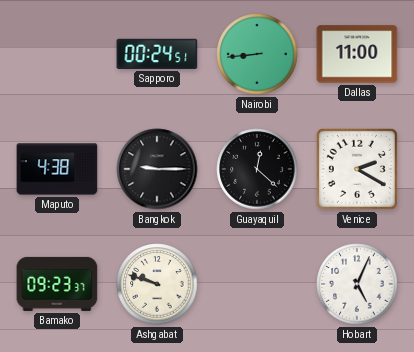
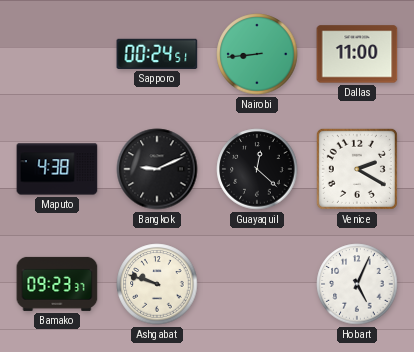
Bangkok: 9:15 -> 9:11
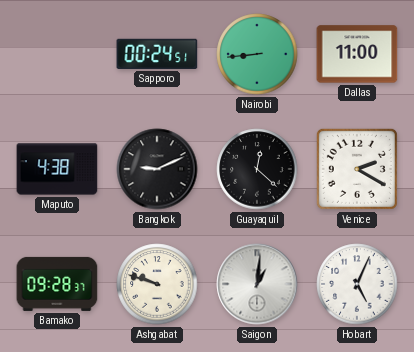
Bamako: 09:23 -> 09:28
Saigon: none -> 1:01
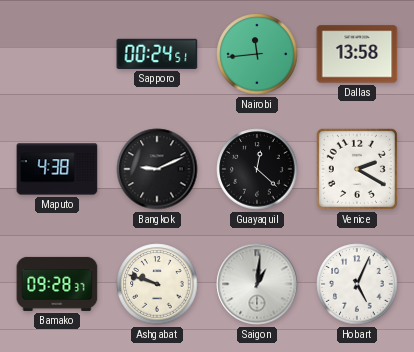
Nairobi: 8:44 -> 11:44
Dallas: 11:00 -> 13:58
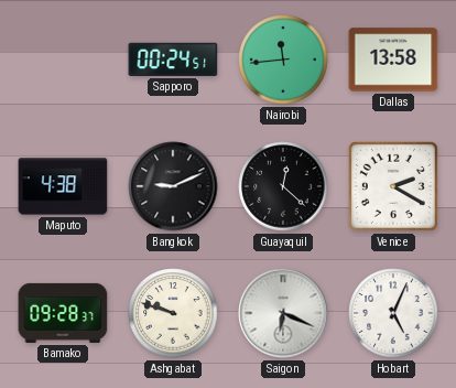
Saigon: 1:01 -> 6:19
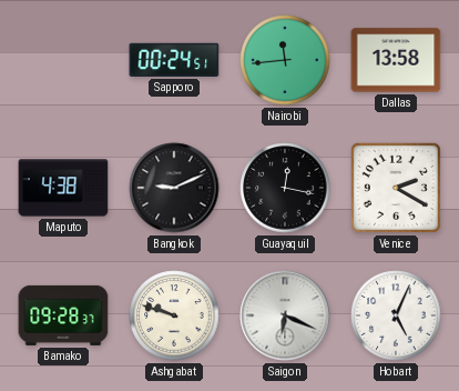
Guayaquil: 12:22 -> 12:17
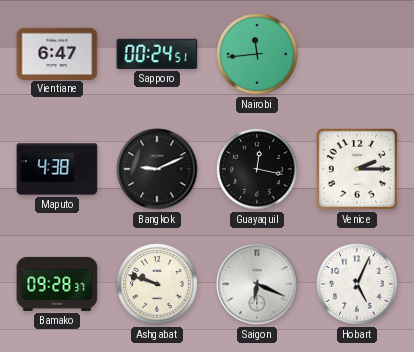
Vientiane: none -> 6:47
Dallas: 13:58 -> none
Venice: 2:20 -> 2:15
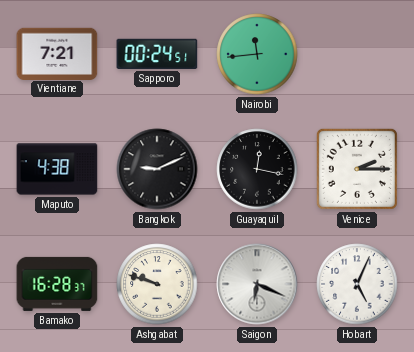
Vientiane: 6:47 -> 7:21
Bamako: 09:28 -> 16:28
